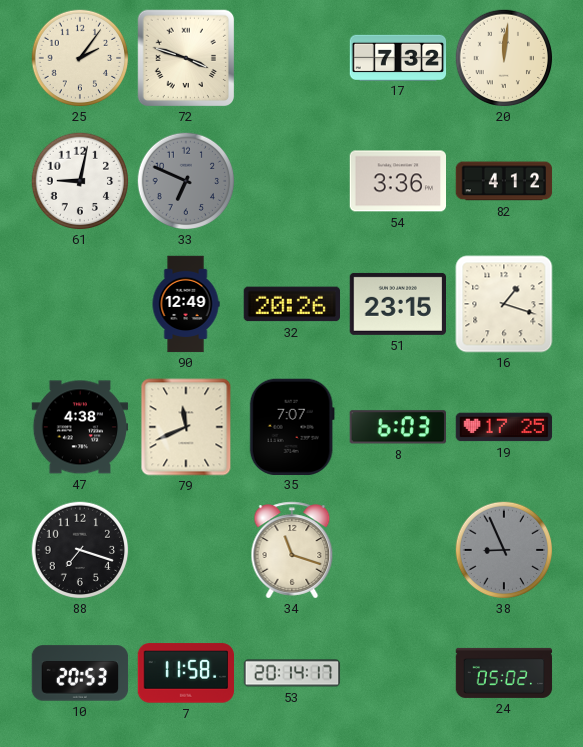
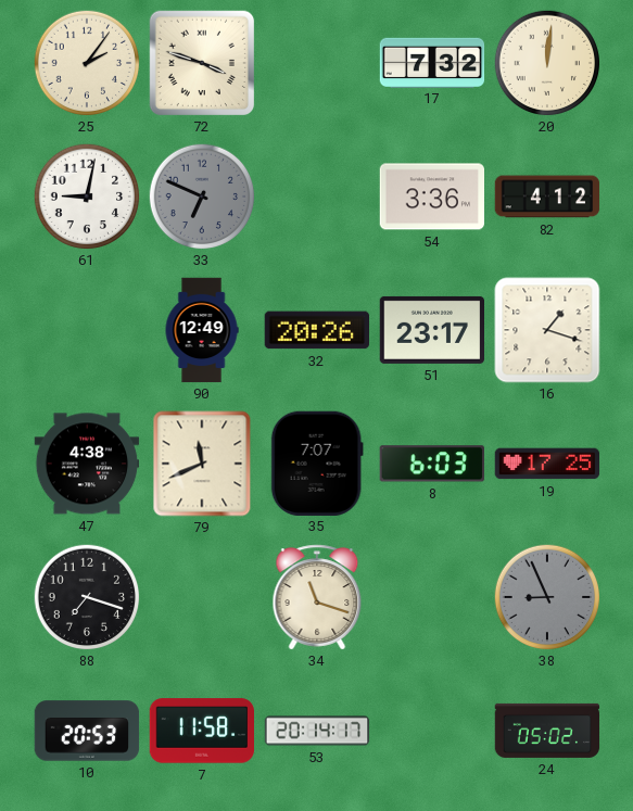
51: 23:15 -> 23:17
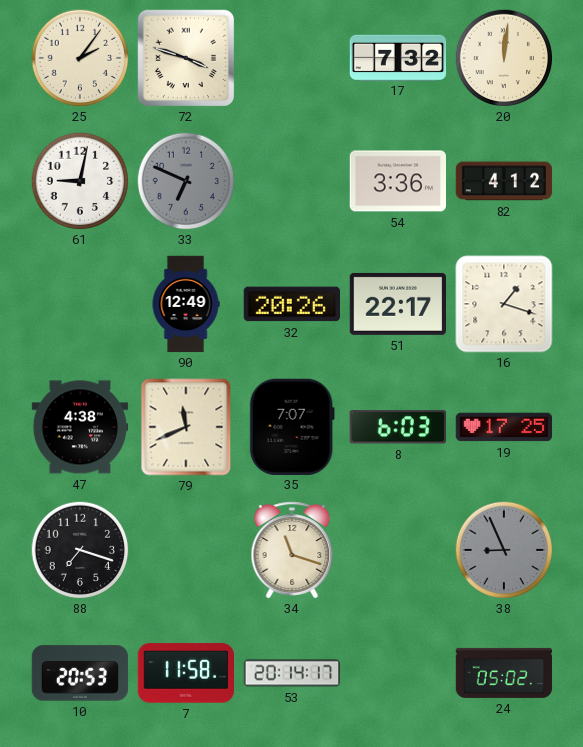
51: 23:17 -> 22:17
